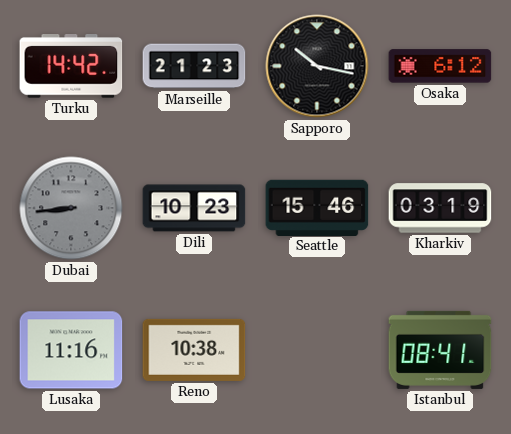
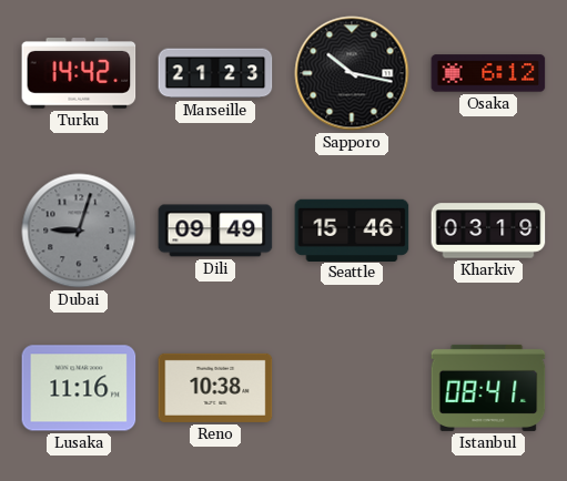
Dubai: 8:44 -> 9:03
Dili: 10:23 -> 09:49
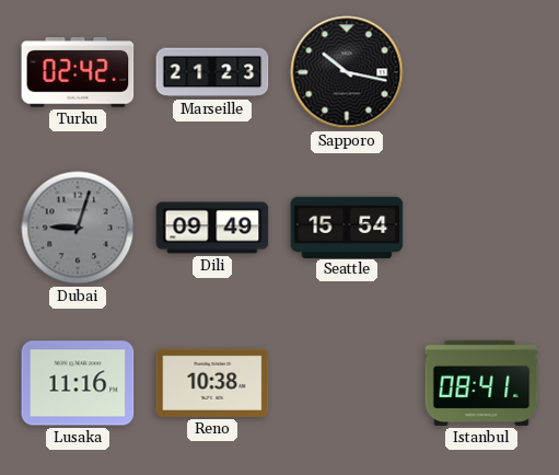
Turku: 14:42 -> 02:42
Osaka: 6:12 -> none
Seattle: 15:46 -> 15:54
Kharkiv: 03:19 -> none
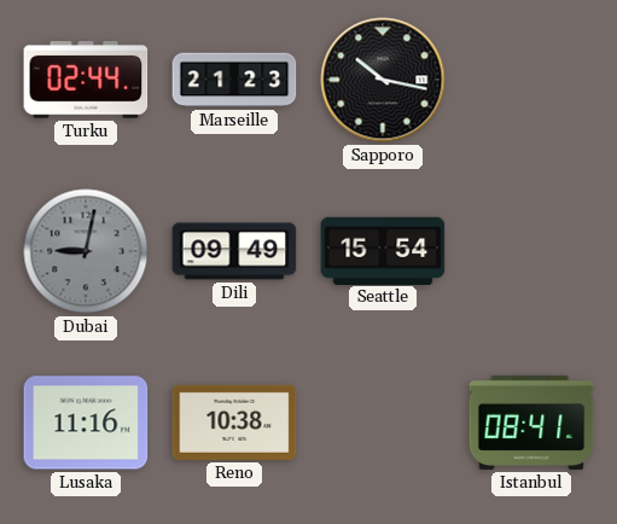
Turku: 02:42 -> 02:44
Dubai: 9:03 -> 9:02
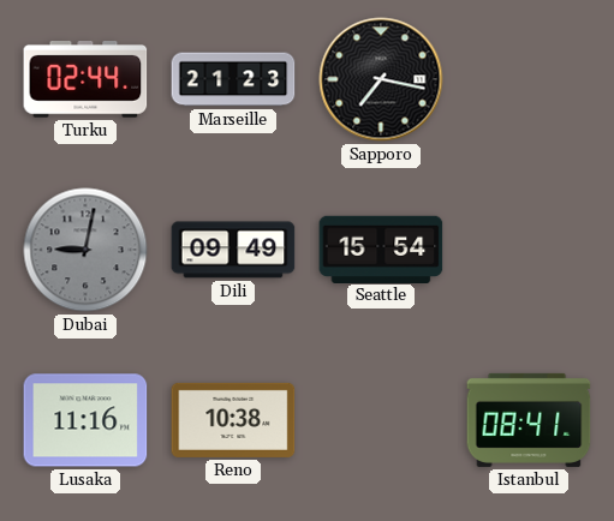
Sapporo: 10:17 -> 7:17
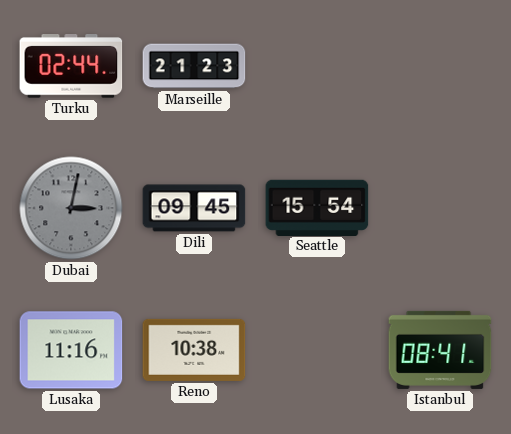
Sapporo: 7:17 -> none
Dubai: 9:02 -> 3:02
Dili: 09:49 -> 09:45
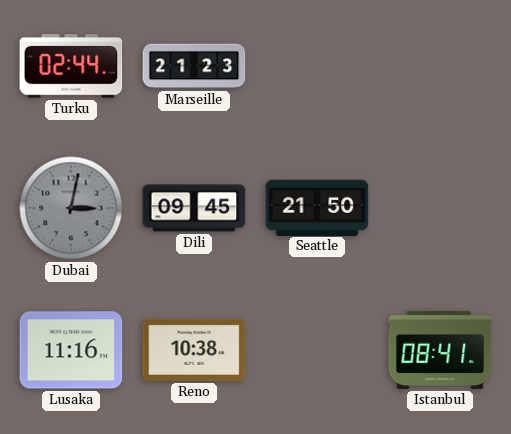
Seattle: 15:54 -> 21:50
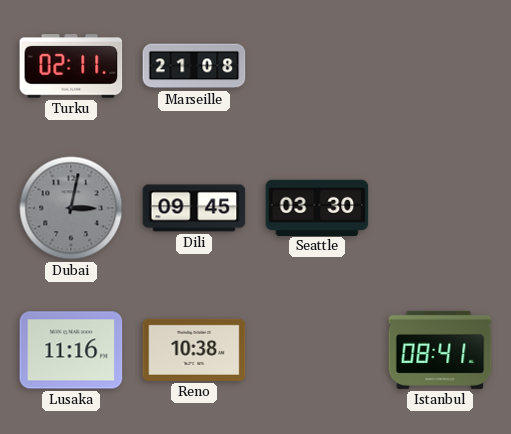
Turku: 02:44 -> 02:11
Marseille: 21:23 -> 21:08
Seattle: 21:50 -> 03:30
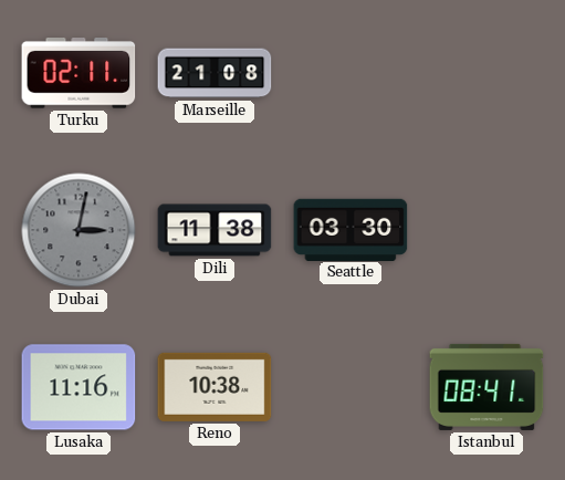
Dili: 09:45 -> 11:38
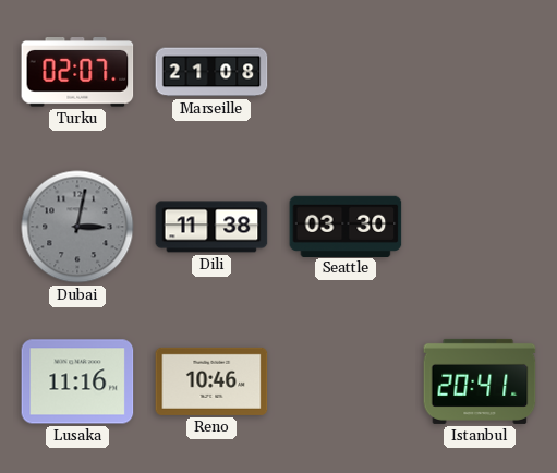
Turku: 02:11 -> 02:07
Reno: 10:38 -> 10:46
Istanbul: 08:41 -> 20:41
